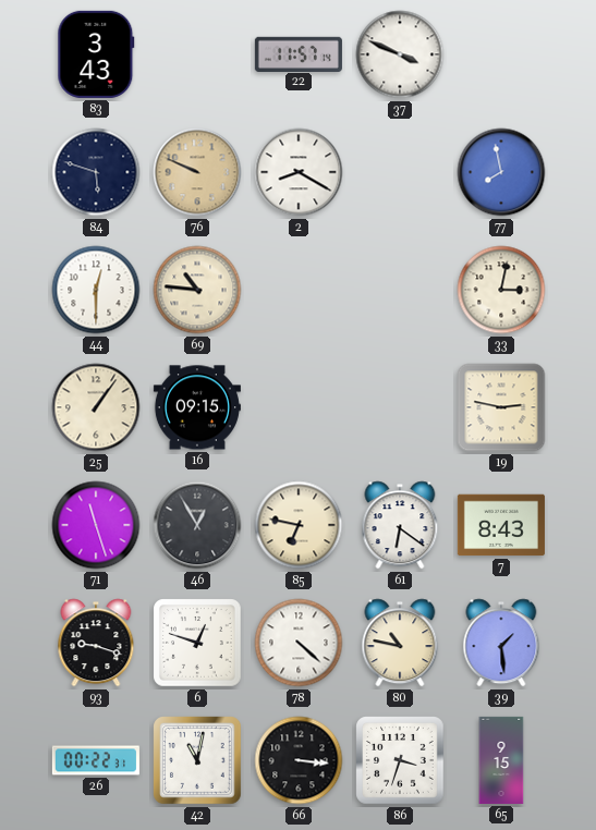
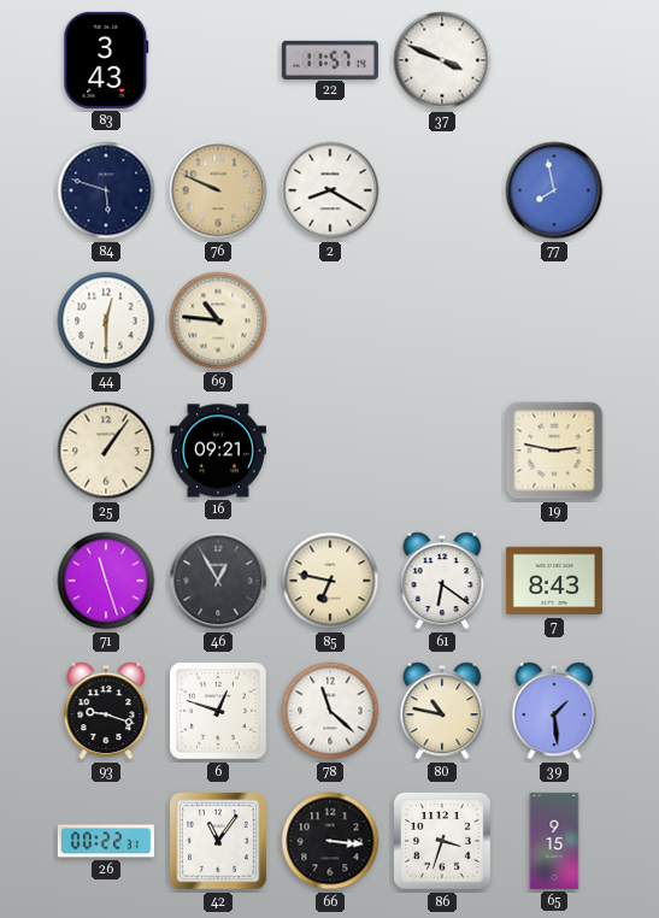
33: 3:02 -> none
16: 09:15 -> 09:21
78: 4:22 -> 11:22
42: 11:02 -> 11:06
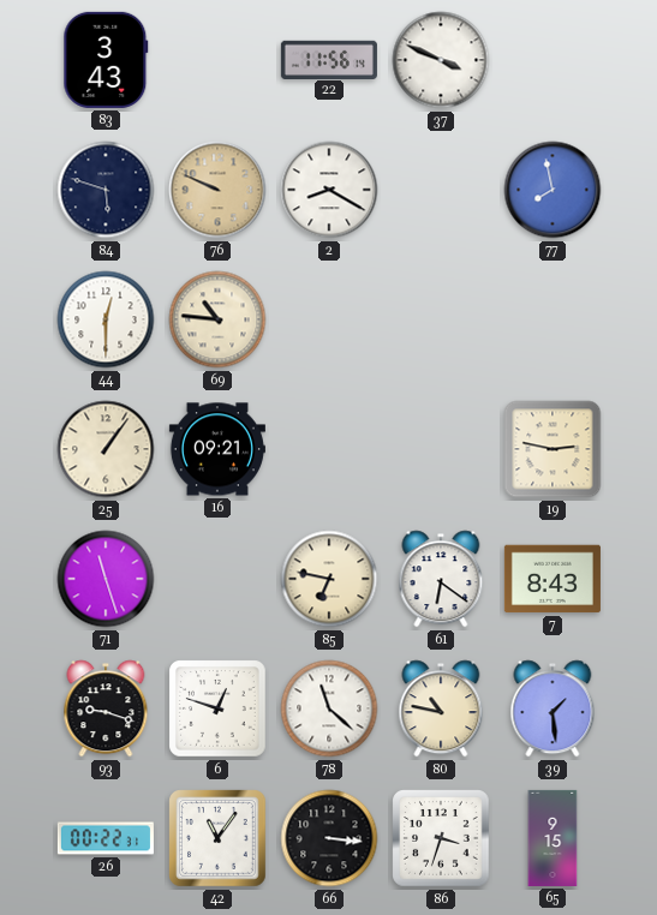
22: 11:57 -> 11:56
46: 12:55 -> none
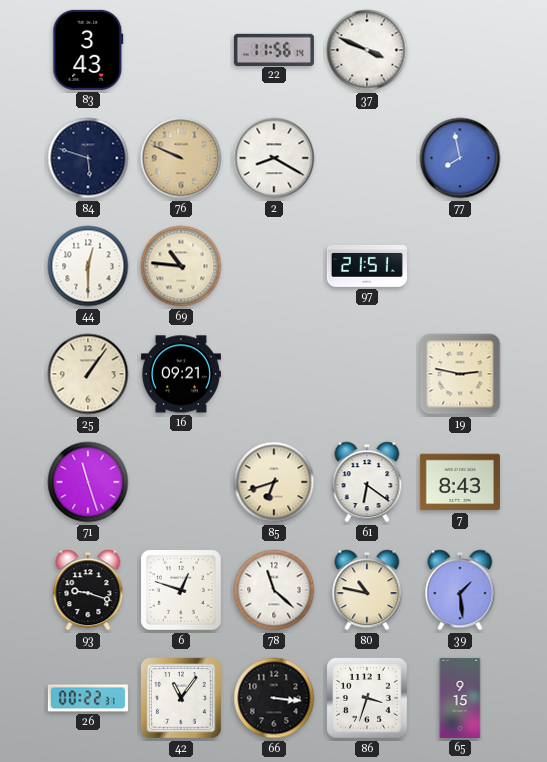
97: none -> 21:51
85: 6:47 -> 6:42
